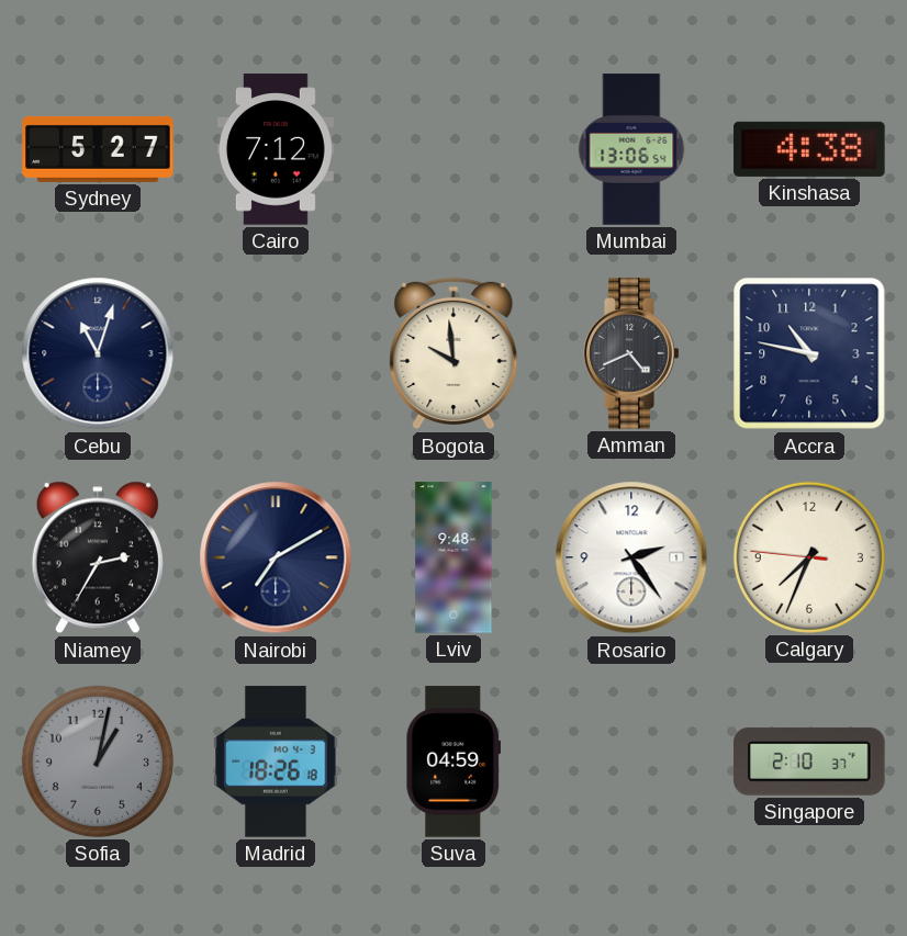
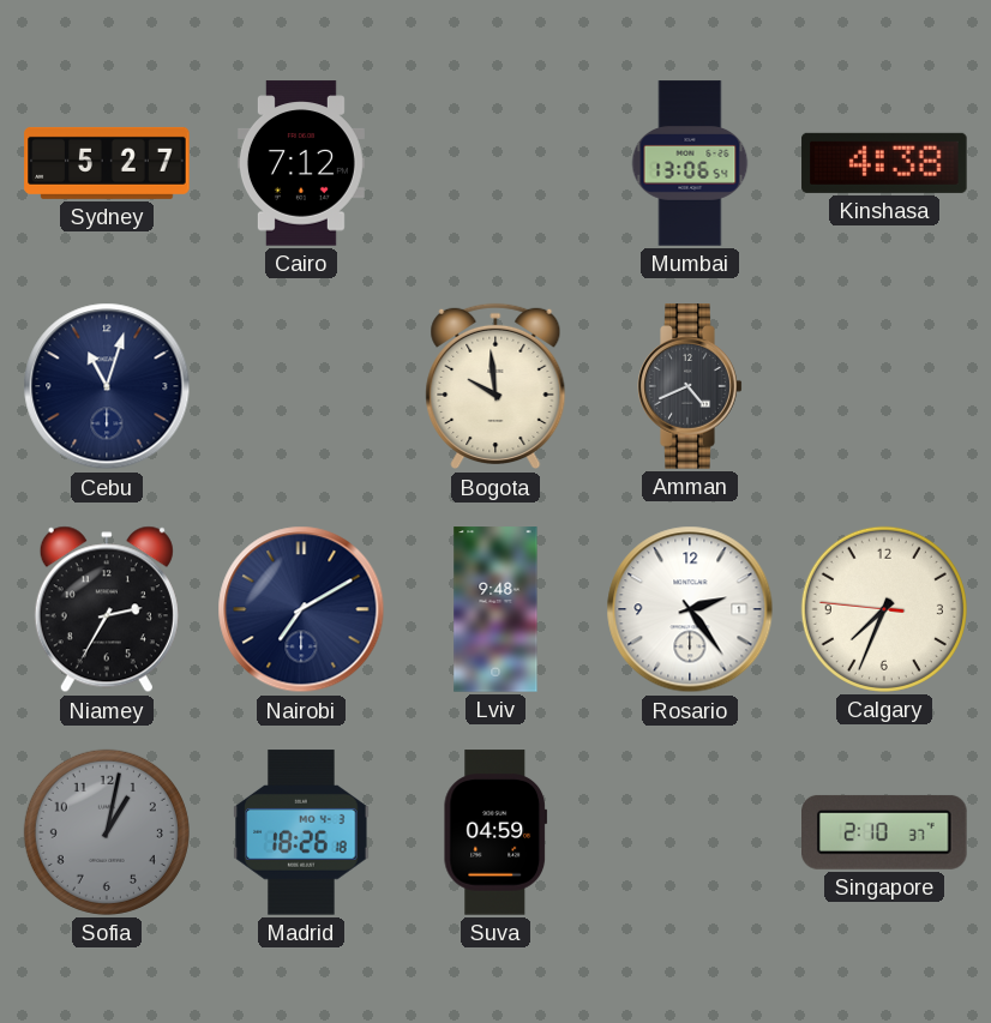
Accra: 10:47 -> none
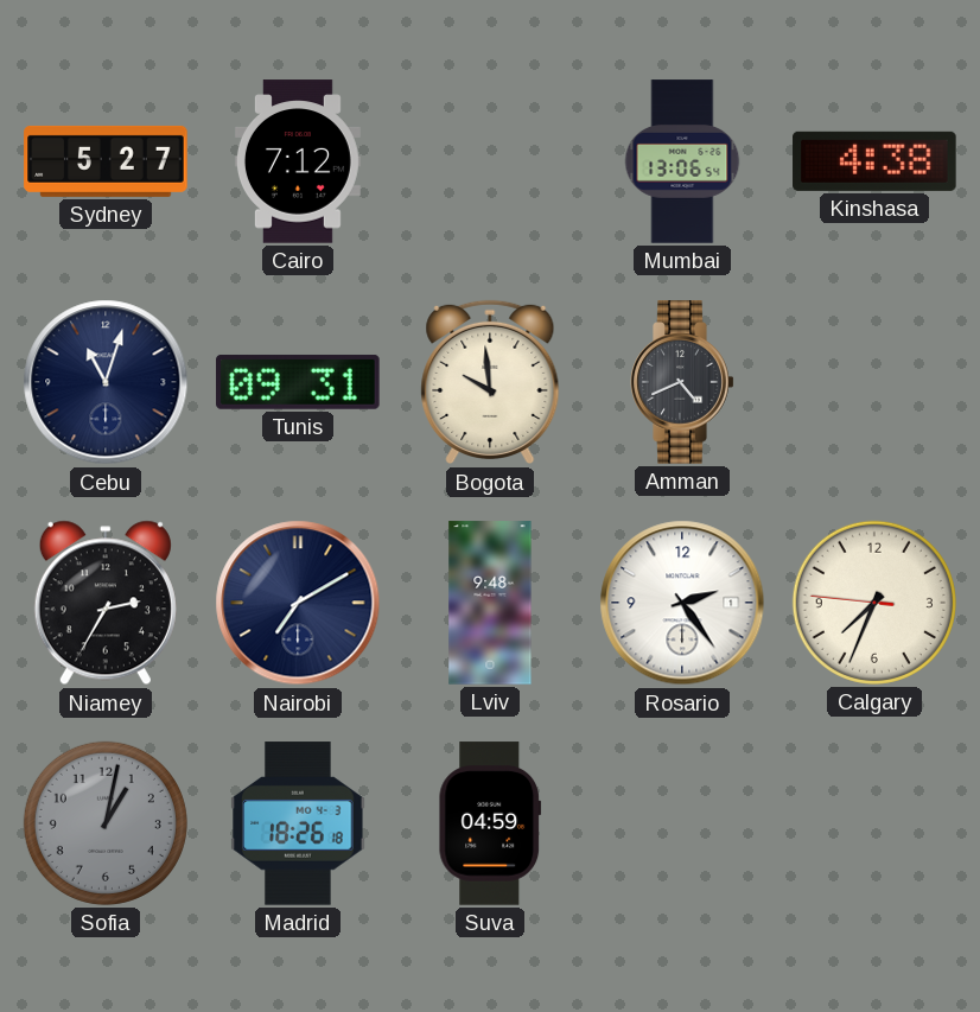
Tunis: none -> 09:31
Singapore: 2:10 -> none
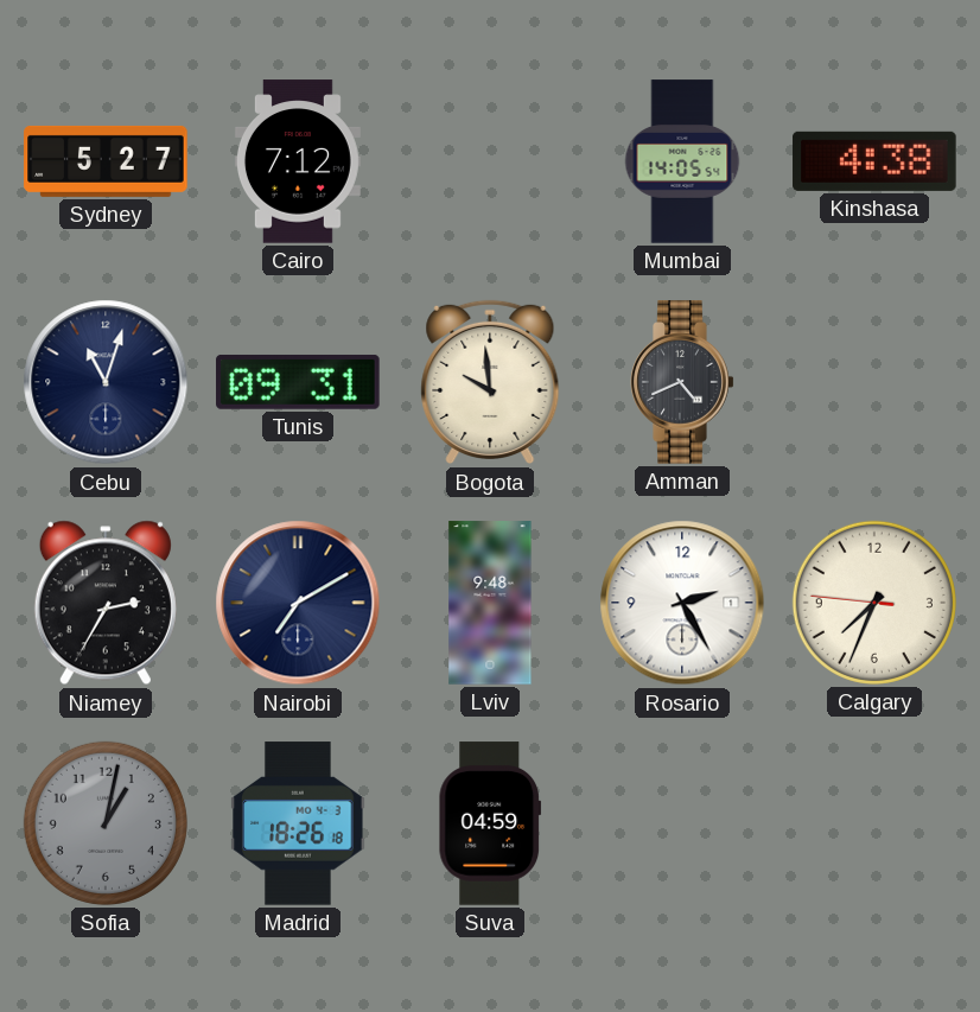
Mumbai: 13:06 -> 14:05
Rosario: 2:24 -> 2:25
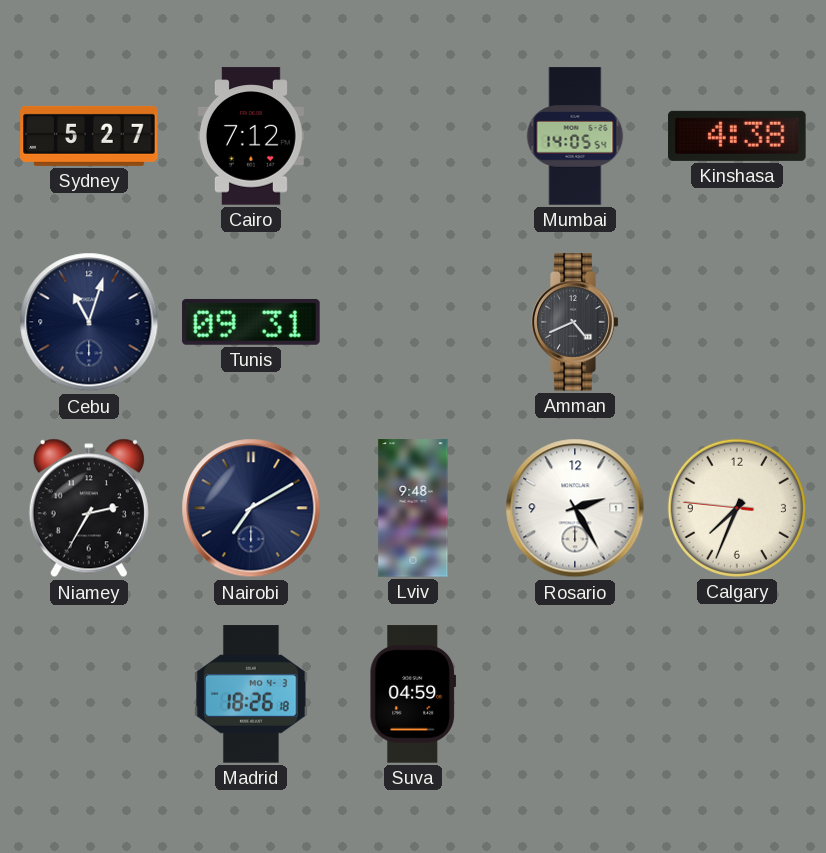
Bogota: 9:59 -> none
Sofia: 1:02 -> none
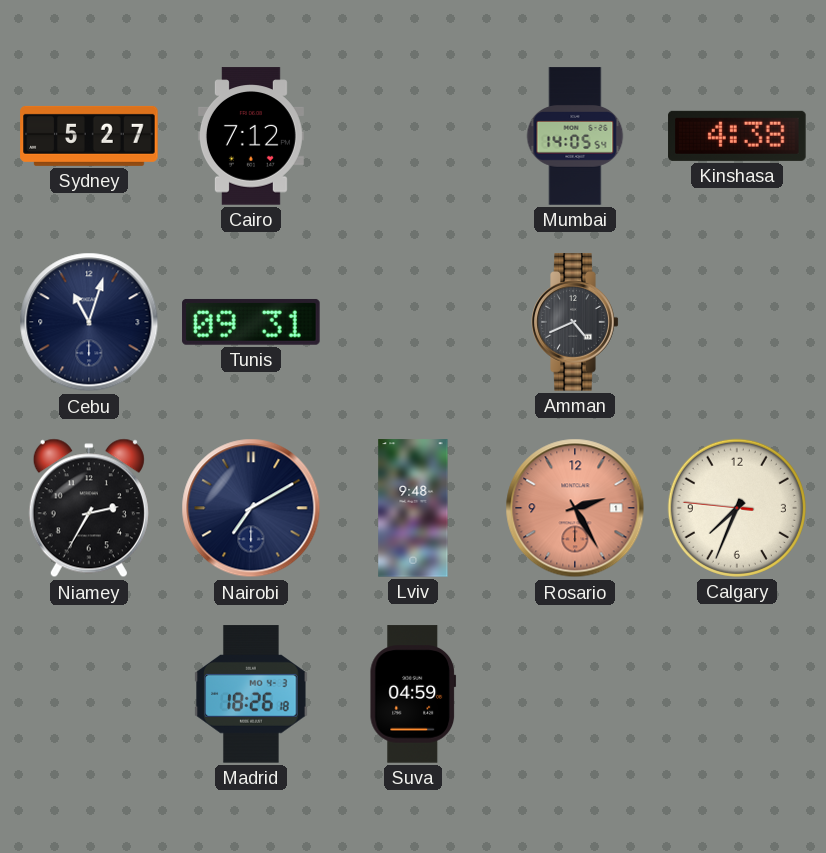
Rosario dial: white -> salmon
